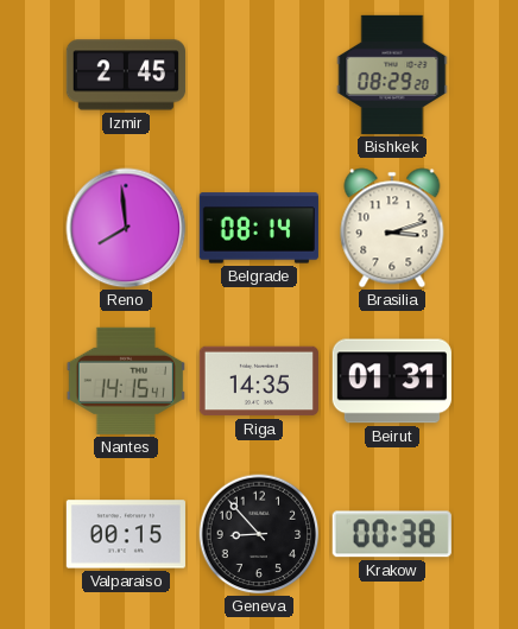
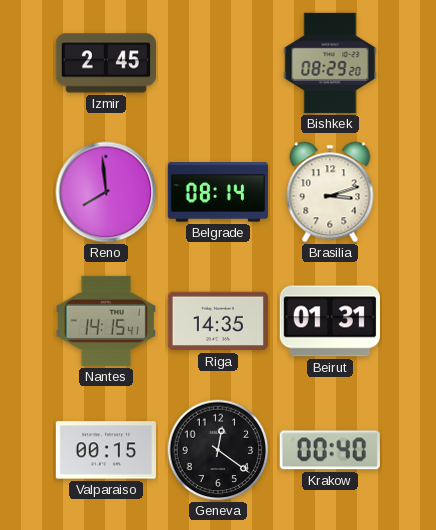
Geneva: 8:53 -> 12:21
Krakow: 00:38 -> 00:40
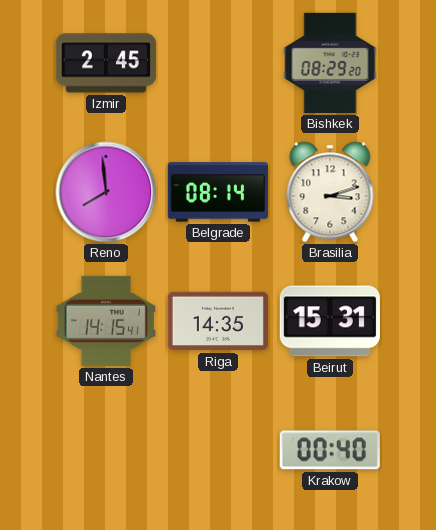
Beirut: 01:31 -> 15:31
Valparaiso: 00:15 -> none
Geneva: 12:21 -> none
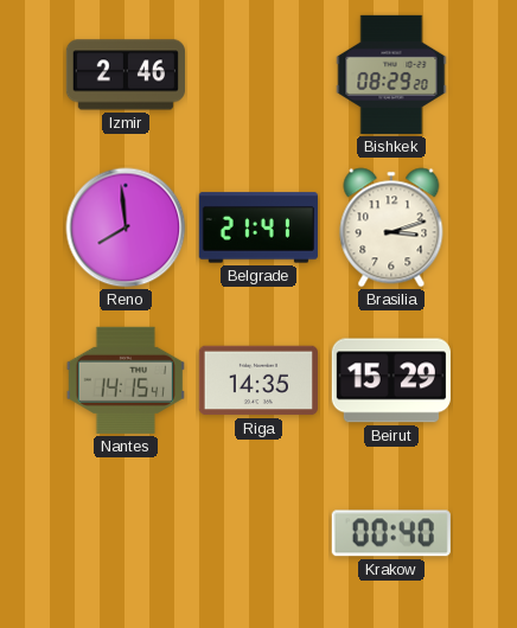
Izmir: 2:45 -> 2:46
Belgrade: 08:14 -> 21:41
Beirut: 15:31 -> 15:29
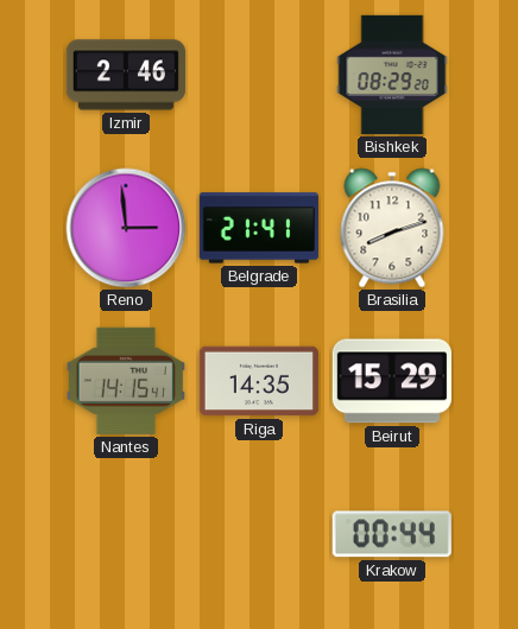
Reno: 7:59 -> 2:59
Brasilia: 3:12 -> 8:12
Krakow: 00:40 -> 00:44
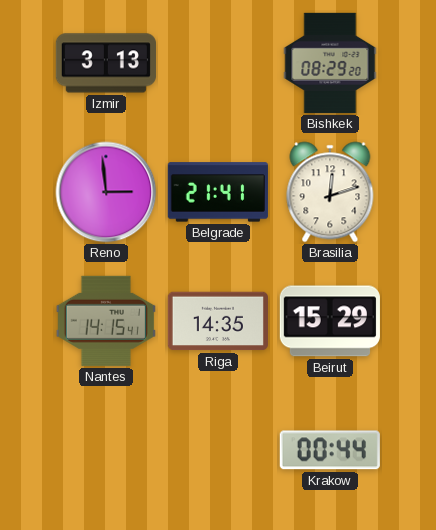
Izmir: 2:46 -> 3:13
Brasilia: 8:12 -> 12:12
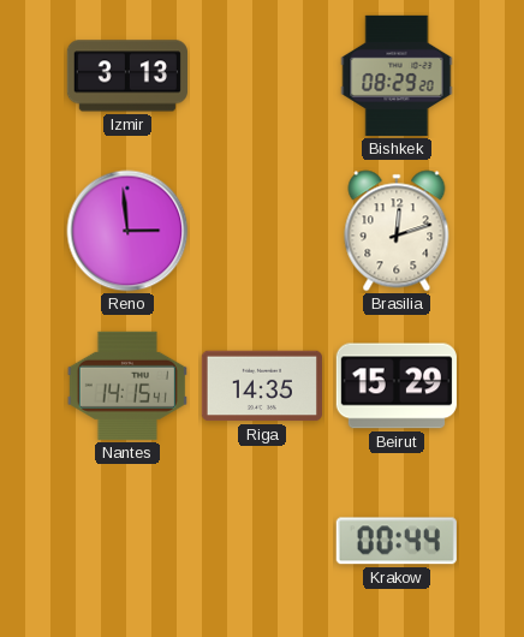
Belgrade: 21:41 -> none
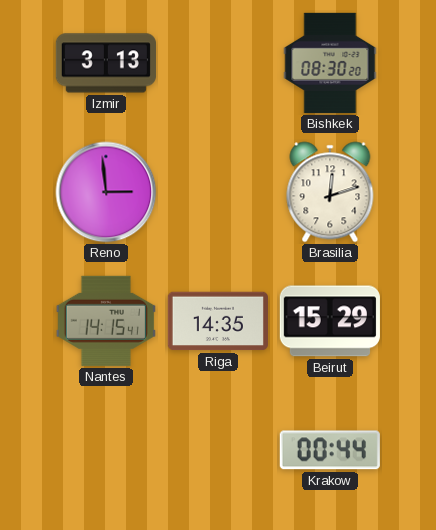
Bishkek: 08:29 -> 08:30
